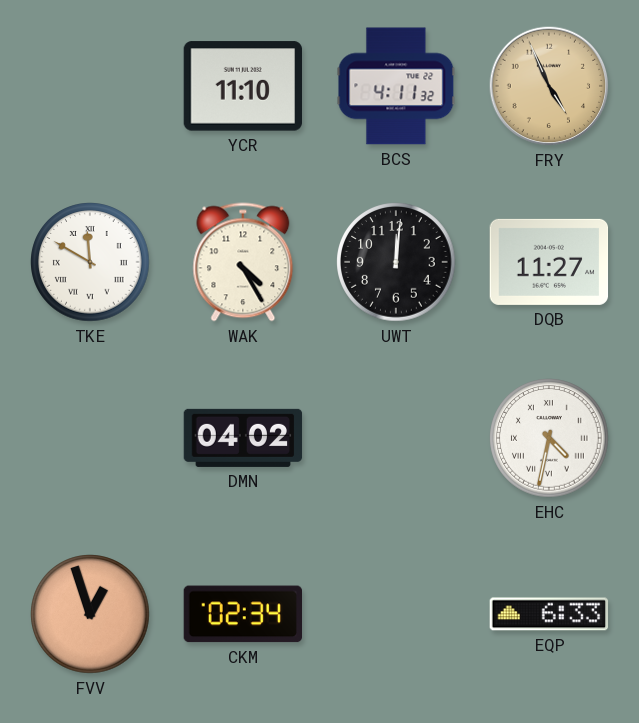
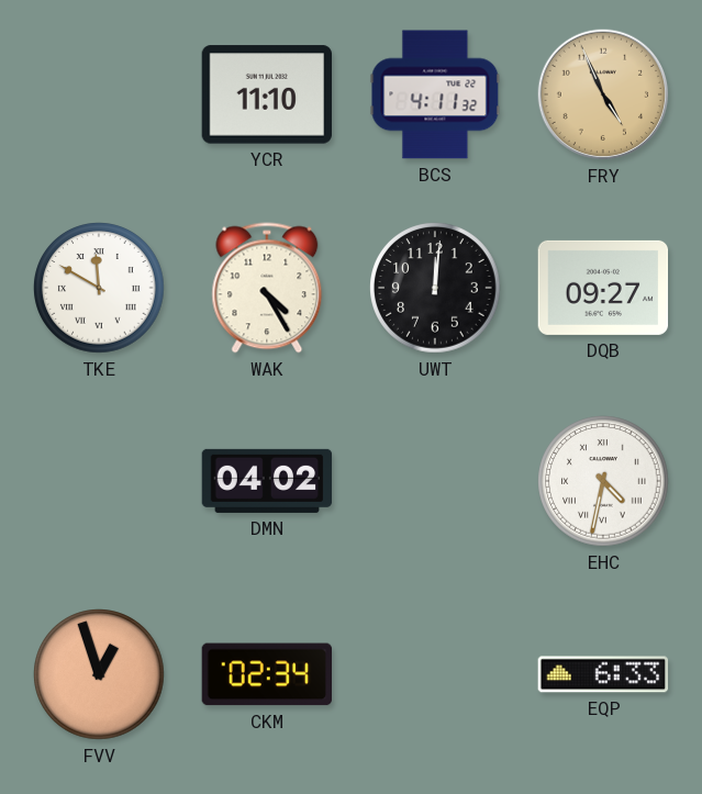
DQB: 11:27 -> 09:27
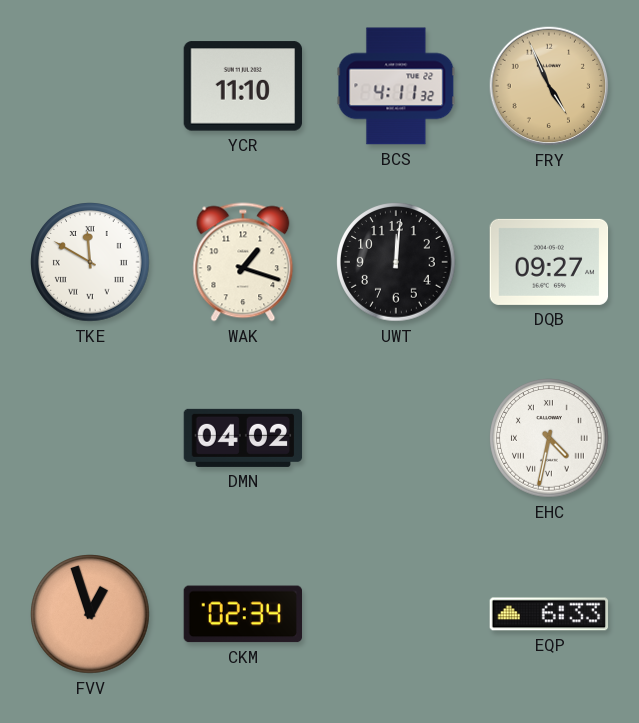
WAK: 4:25 -> 1:18
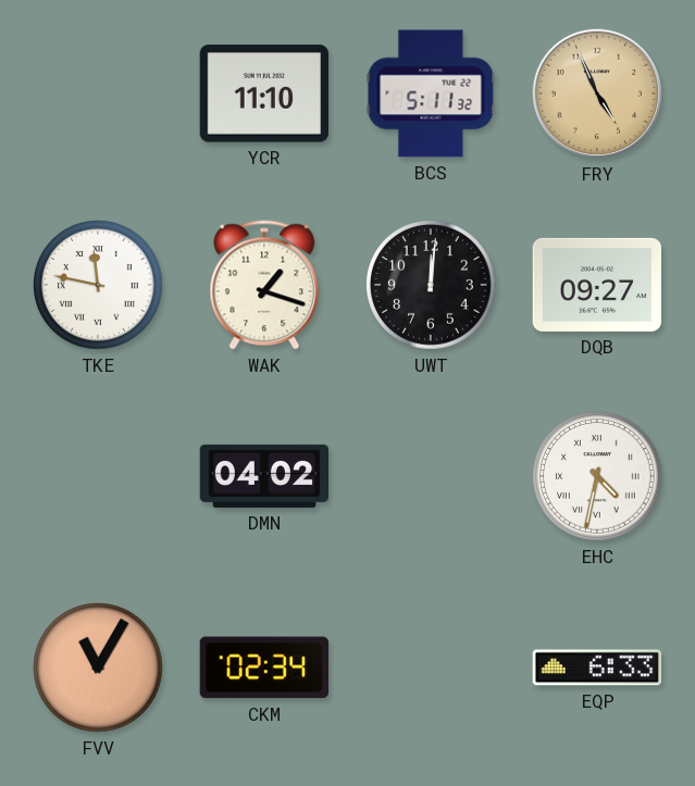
BCS: 4:11 -> 5:11
TKE: 11:50 -> 11:47
FVV: 12:57 -> 11:05
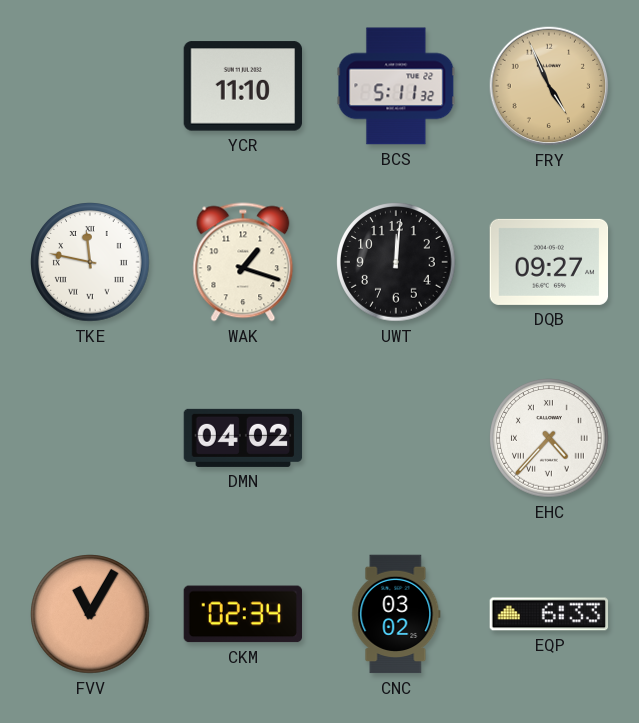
EHC: 4:32 -> 4:37
CNC: none -> 03:02
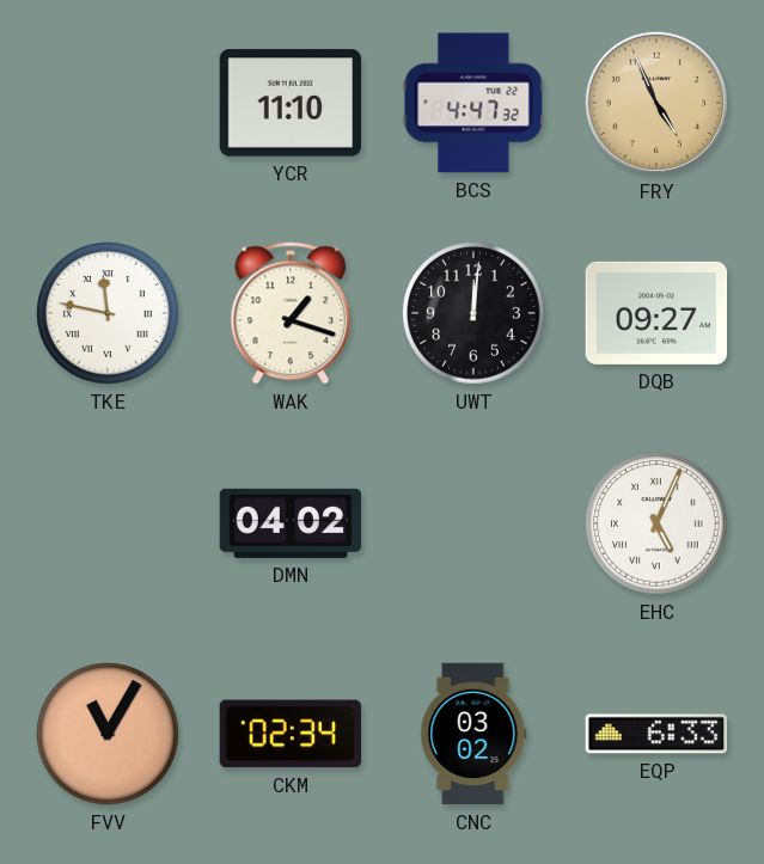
BCS: 5:11 -> 4:47
EHC: 4:37 -> 5:04
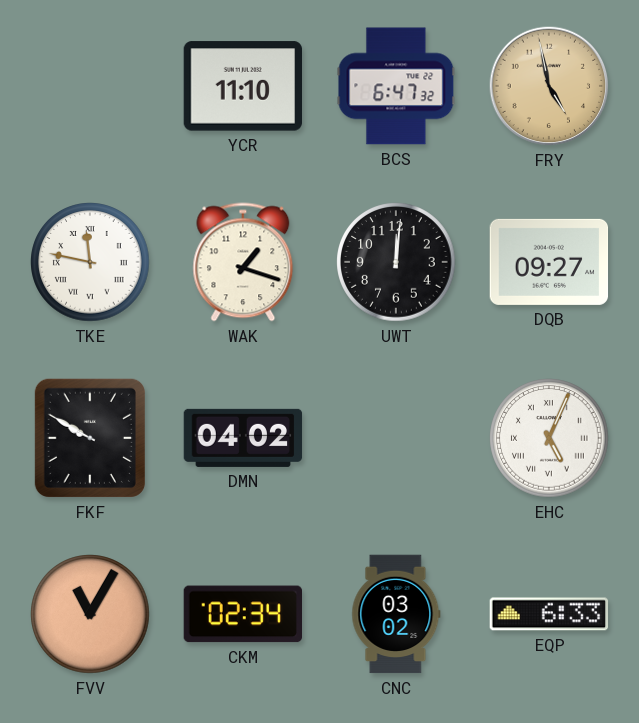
BCS: 4:47 -> 6:47
FRY: 4:56 -> 4:58
FKF: none -> 9:50
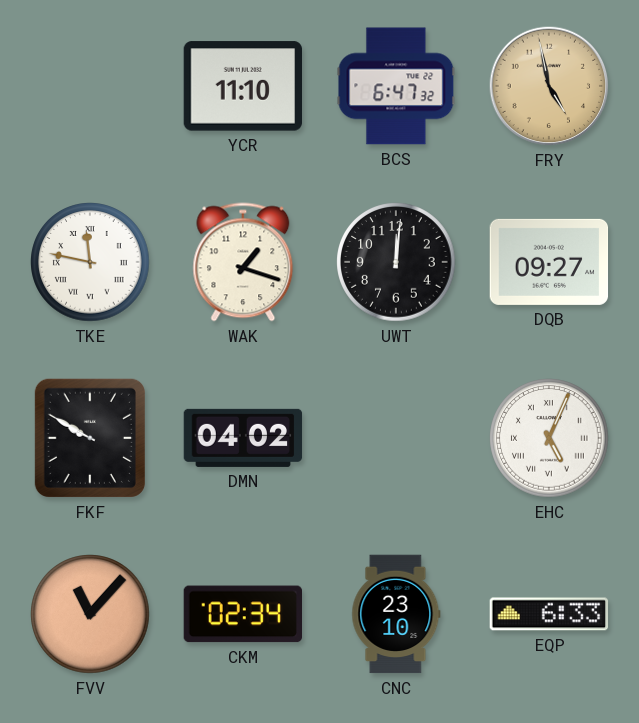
FVV: 11:05 -> 11:07
CNC: 03:02 -> 23:10
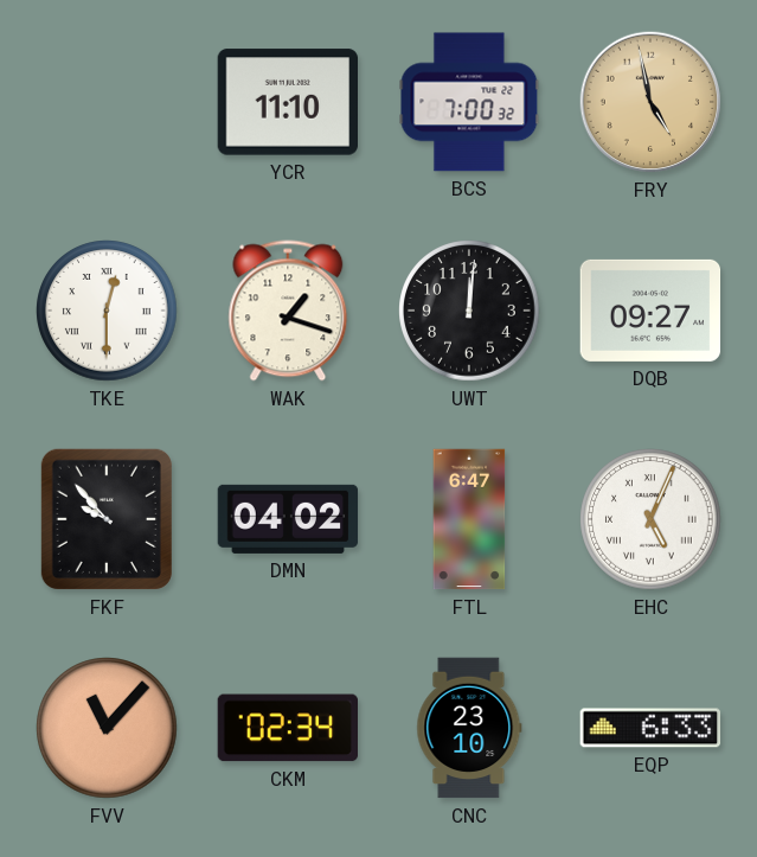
BCS: 6:47 -> 7:00
TKE: 11:47 -> 12:30
FKF: 9:50 -> 9:53
FTL: none -> 6:47
